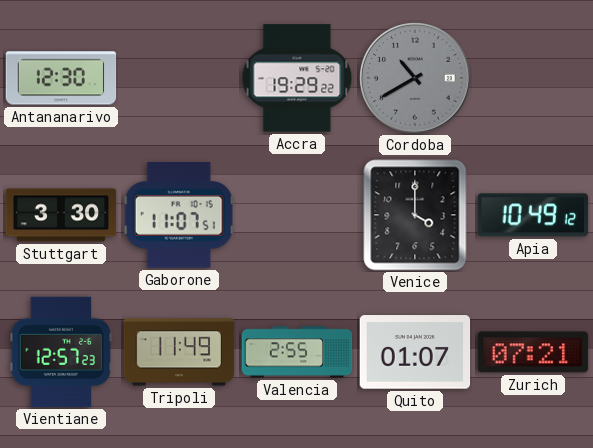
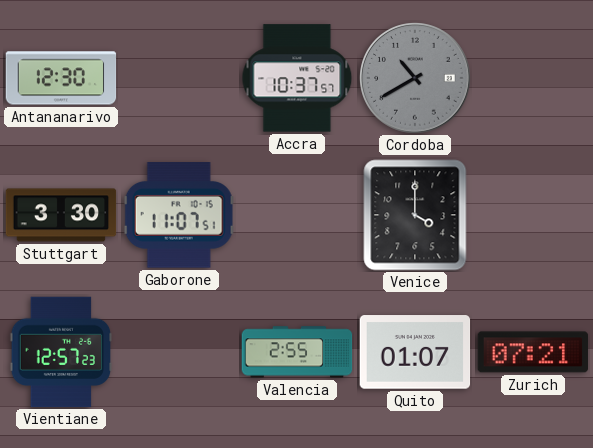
Accra: 19:29 -> 10:37
Apia: 10:49 -> none
Tripoli: 11:49 -> none
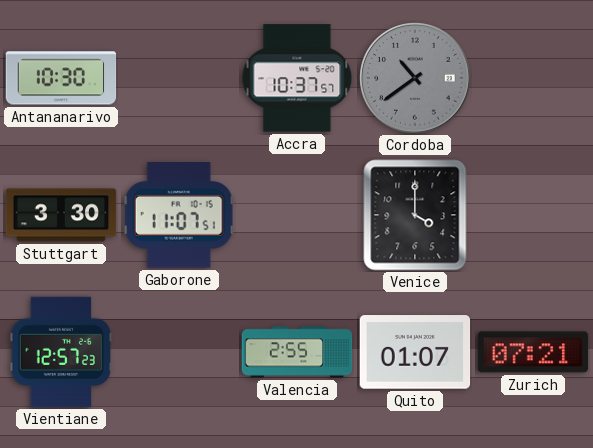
Antananarivo: 12:30 -> 10:30
Cordoba: 10:40 -> 10:39
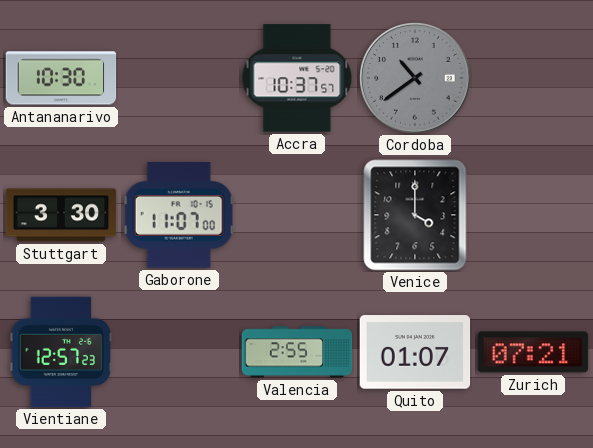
Gaborone: 11:07:51 -> 11:07:00
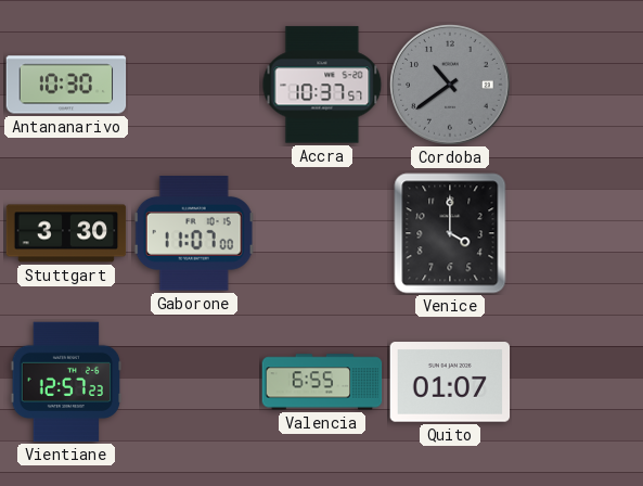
Valencia: 2:55 -> 6:55
Zurich: 07:21 -> none
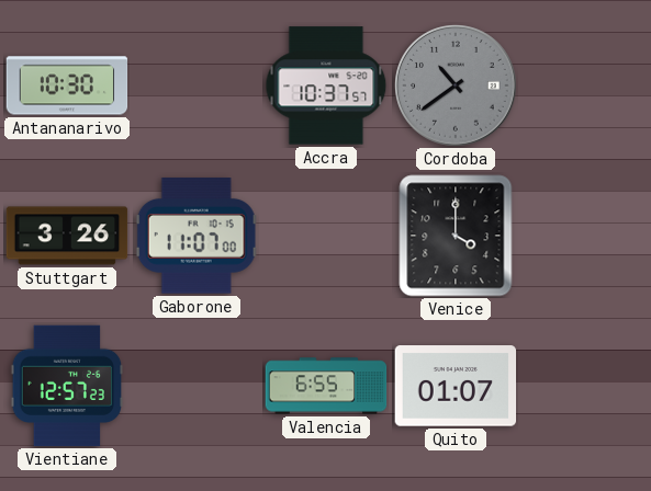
Stuttgart: 3:30 -> 3:26
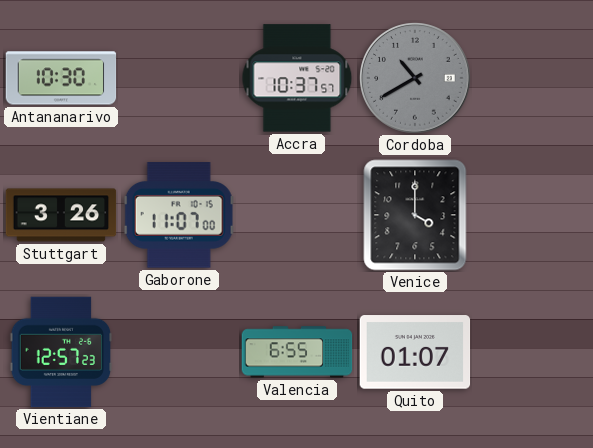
Cordoba: 10:39 -> 10:40
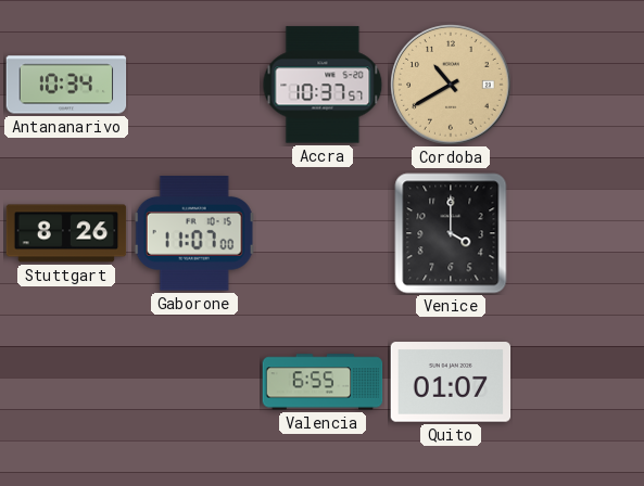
Antananarivo: 10:30 -> 10:34
Cordoba dial: grey -> champagne
Stuttgart: 3:26 -> 8:26
Vientiane: 12:57 -> none
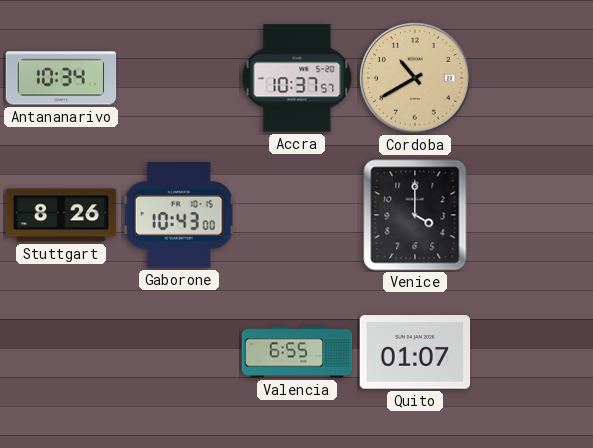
Gaborone: 11:07 -> 10:43
